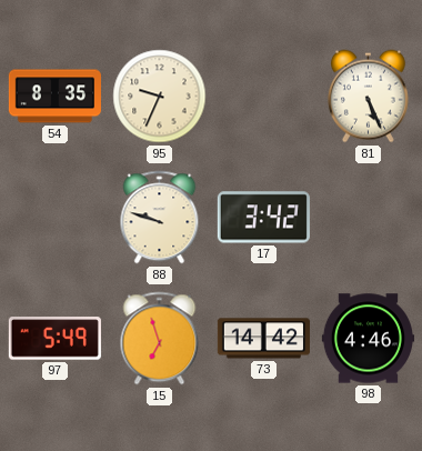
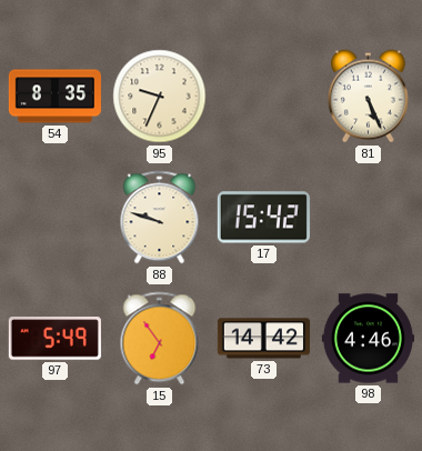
17: 3:42 -> 15:42
15: 6:57 -> 6:54
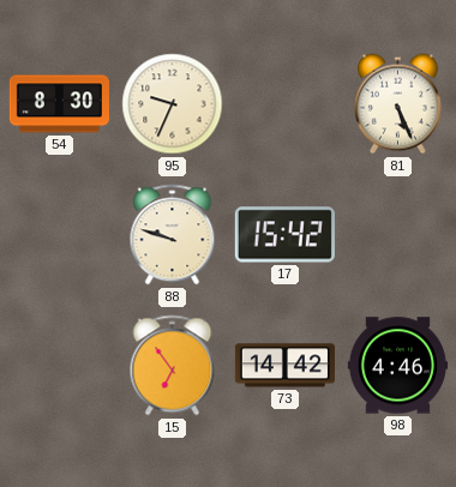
54: 8:35 -> 8:30
97: 5:49 -> none
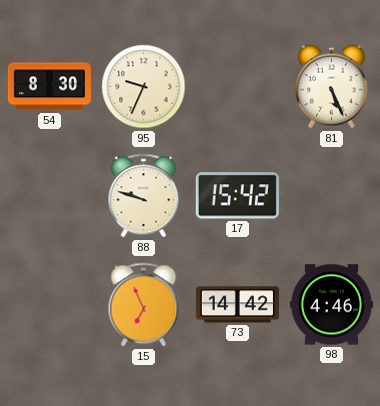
15: 6:54 -> 6:56
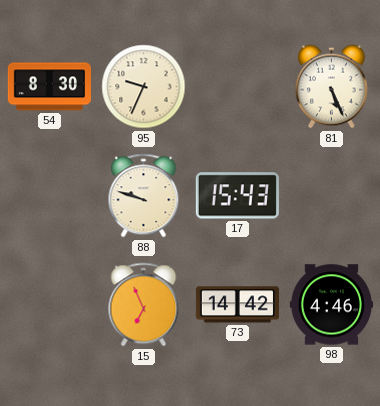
17: 15:42 -> 15:43
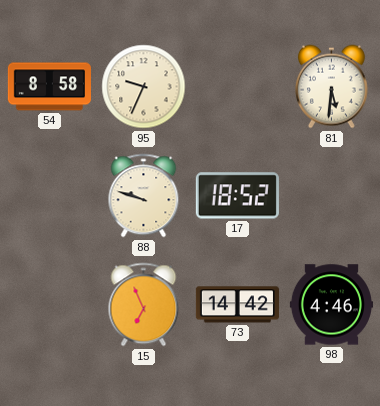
54: 8:30 -> 8:58
81: 5:26 -> 5:31
17: 15:43 -> 18:52
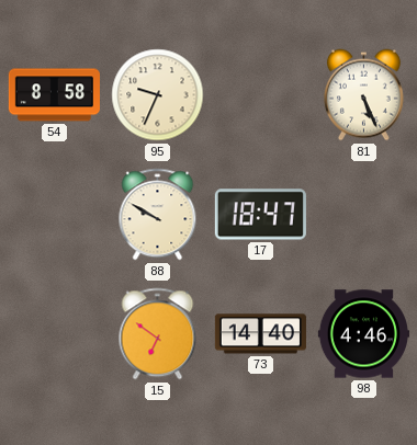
81: 5:31 -> 5:26
88: 9:48 -> 9:50
17: 18:52 -> 18:47
15: 6:56 -> 6:51
73: 14:42 -> 14:40
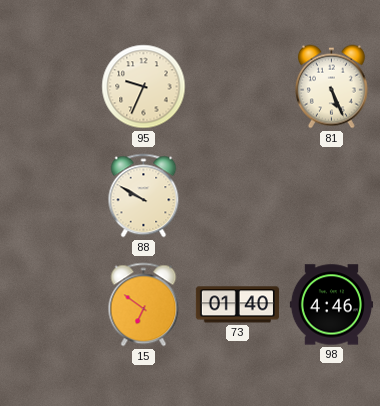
54: 8:58 -> none
17: 18:47 -> none
73: 14:40 -> 01:40
